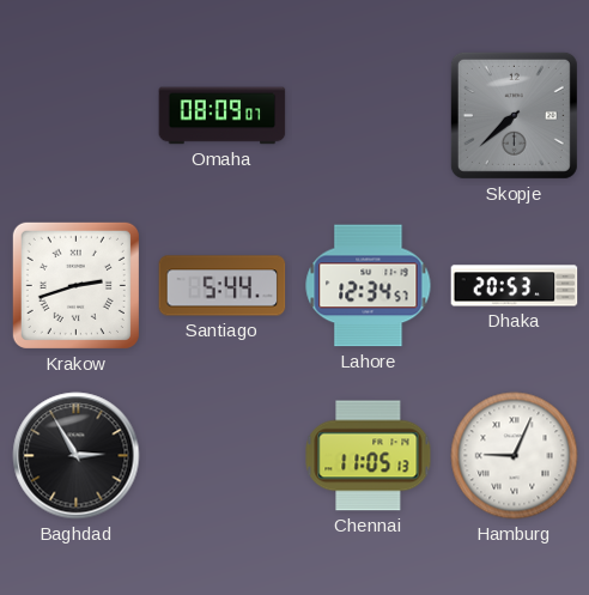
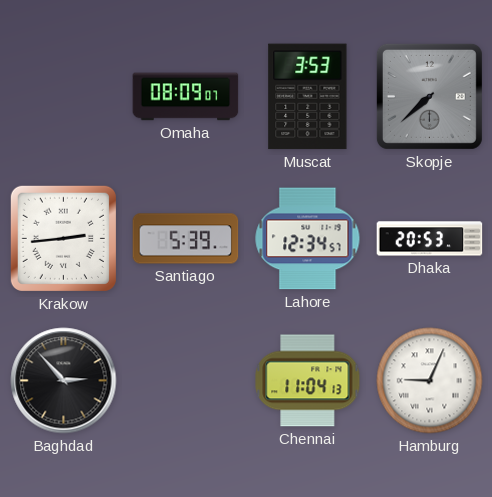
Muscat: none -> 3:53
Krakow: 2:42 -> 2:44
Santiago: 5:44 -> 5:39
Baghdad: 2:55 -> 2:53
Chennai: 11:05 -> 11:04
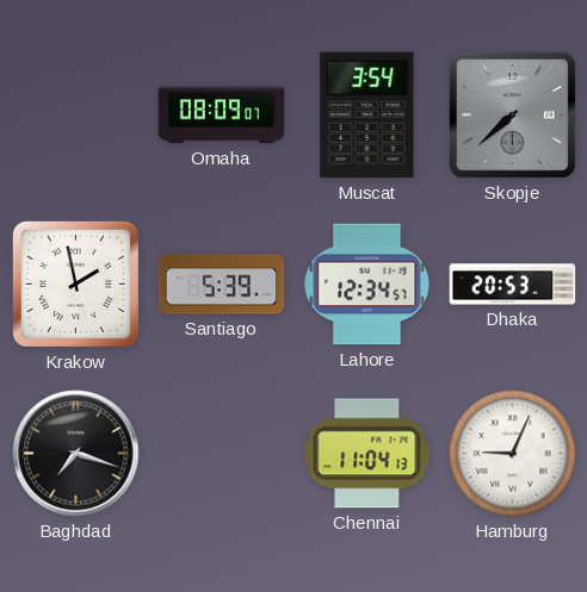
Muscat: 3:53 -> 3:54
Krakow: 2:44 -> 1:58
Baghdad: 2:53 -> 7:18
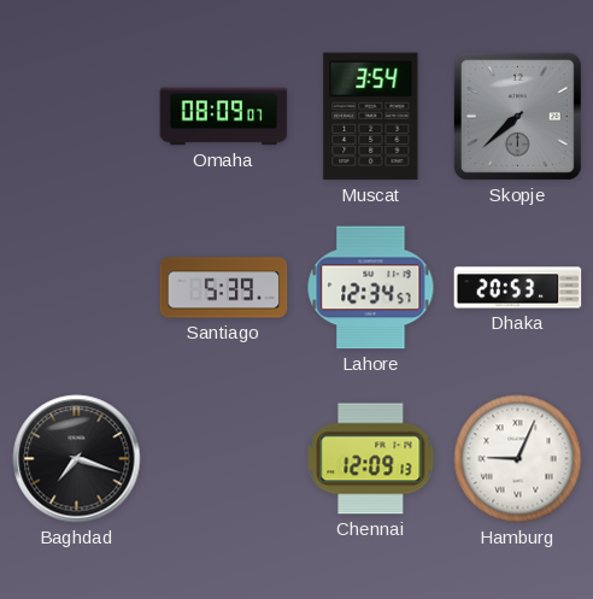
Krakow: 1:58 -> none
Chennai: 11:04 -> 12:09
